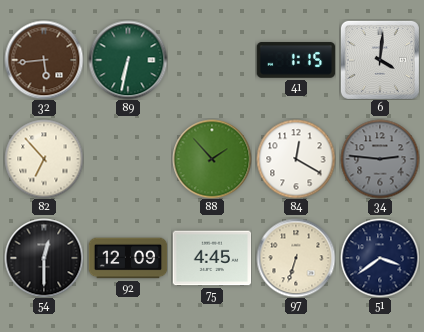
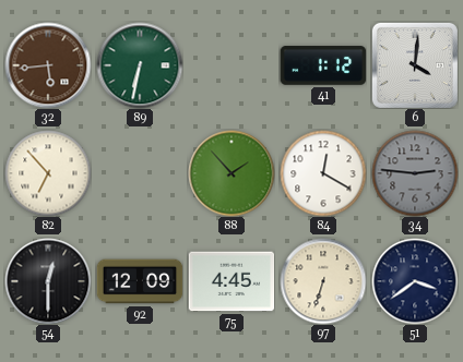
41: 1:15 -> 1:12
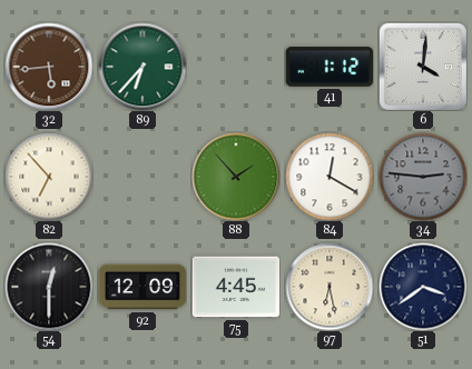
89: 6:32 -> 6:37
97: 6:33 -> 6:28
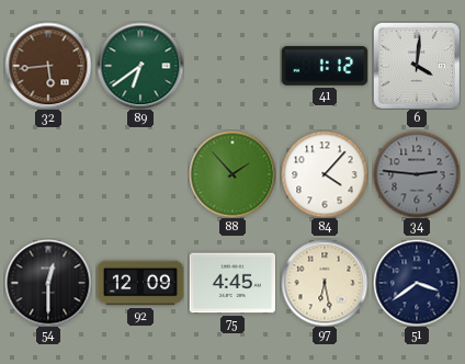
89: 6:37 -> 6:39
82: 6:53 -> none
84: 12:20 -> 4:07
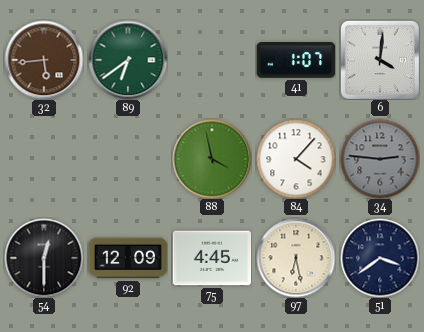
41: 1:12 -> 1:07
88: 1:53 -> 3:58
